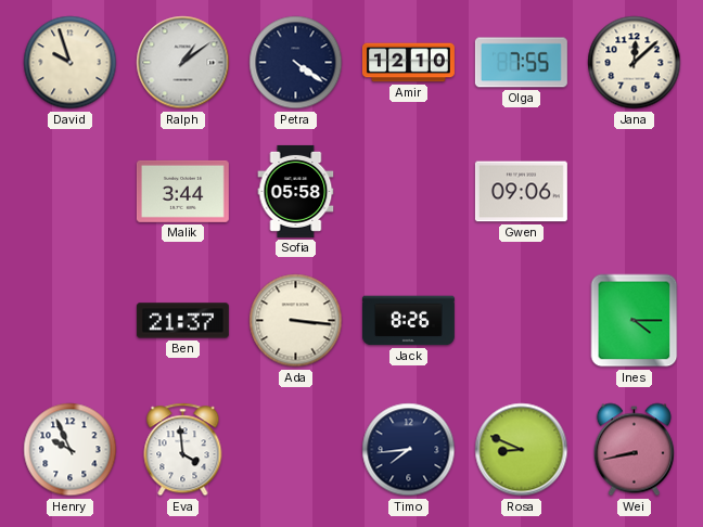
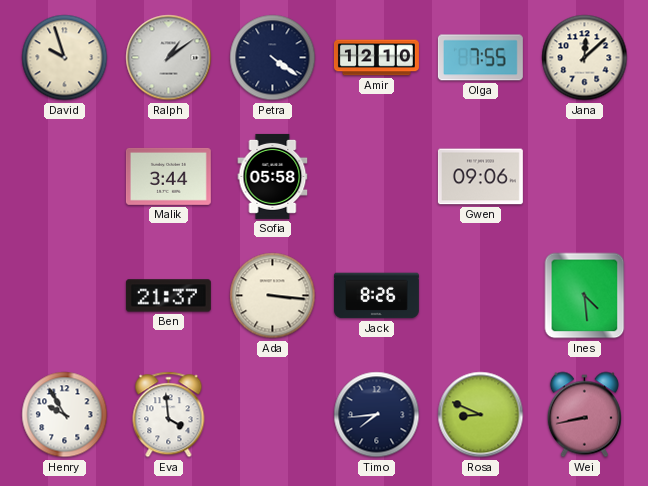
Ines: 4:15 -> 4:29
Henry: 9:56 -> 9:55
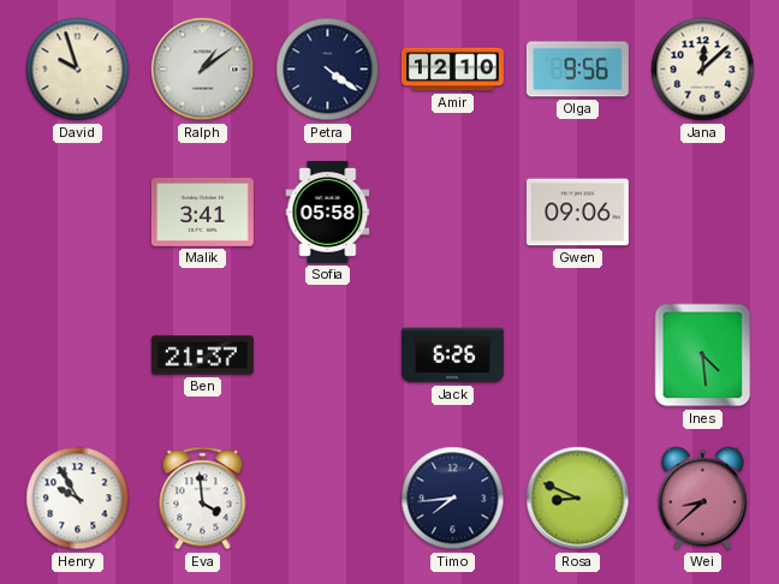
Olga: 7:55 -> 9:56
Malik: 3:44 -> 3:41
Ada: 3:16 -> none
Jack: 8:26 -> 6:26
Wei: 8:43 -> 8:38
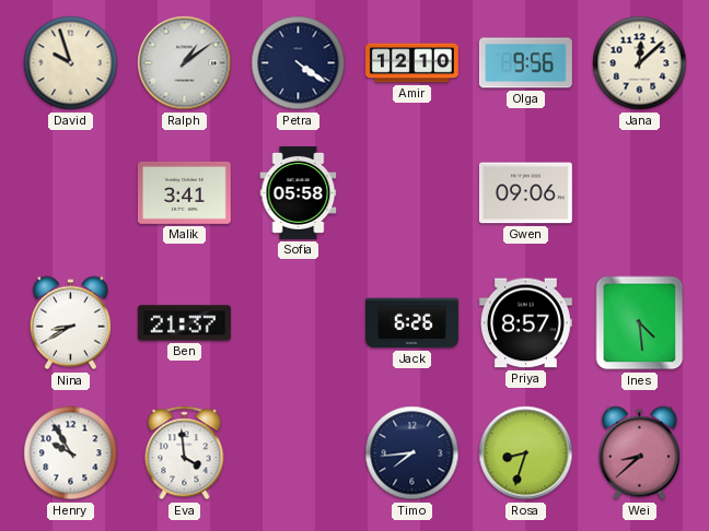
Nina: none -> 8:40
Priya: none -> 8:57
Rosa: 8:49 -> 8:33
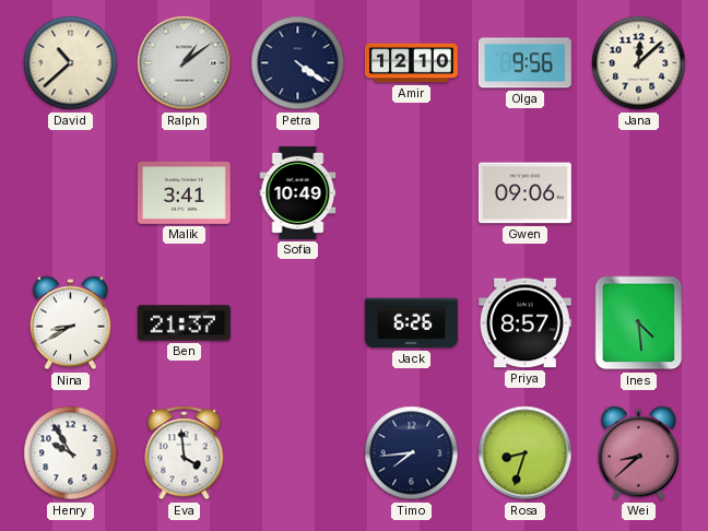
David: 9:57 -> 10:38
Sofia: 05:58 -> 10:49
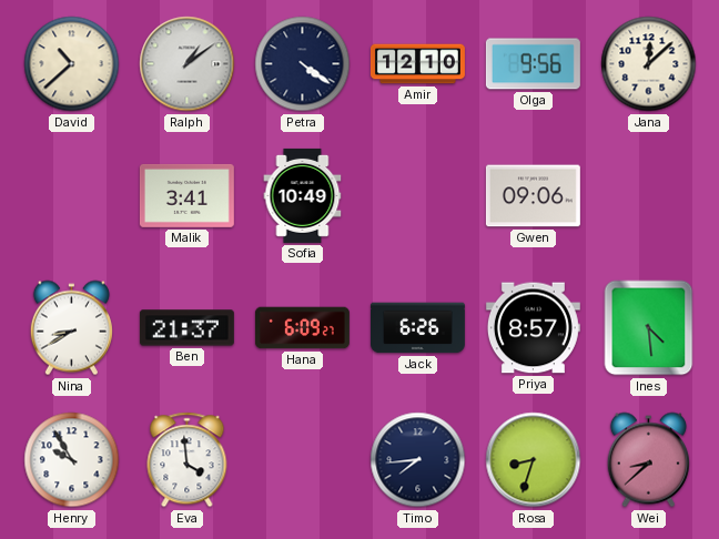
Hana: none -> 6:09
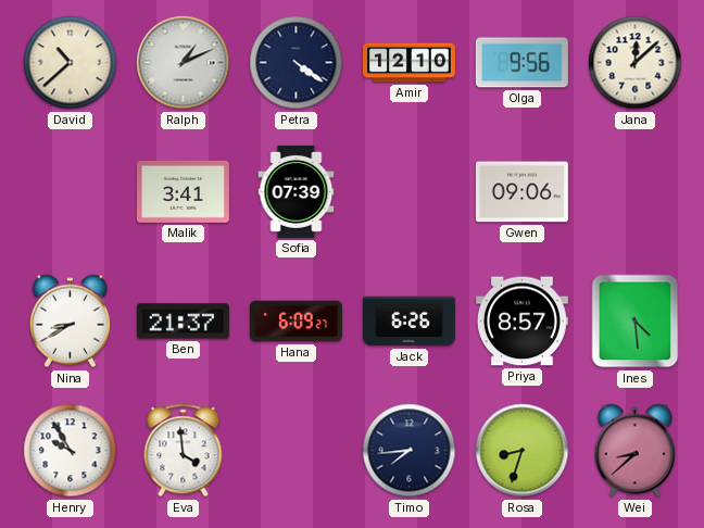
Ralph: 1:09 -> 1:11
Sofia: 10:49 -> 07:39
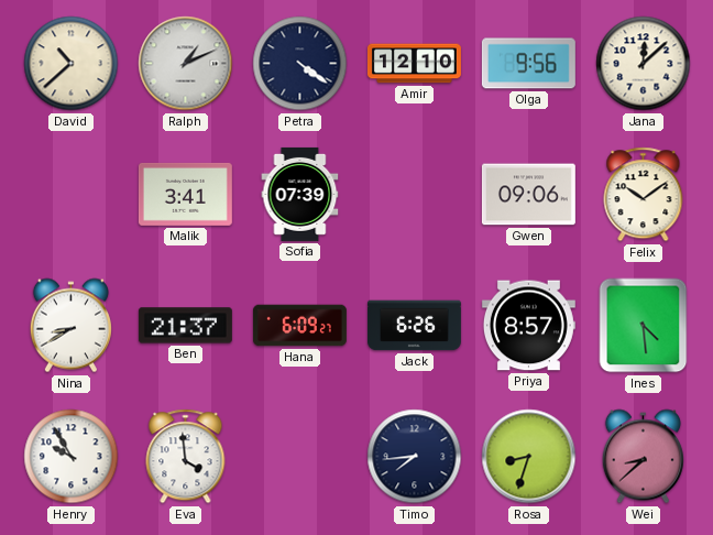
Felix: none -> 10:09
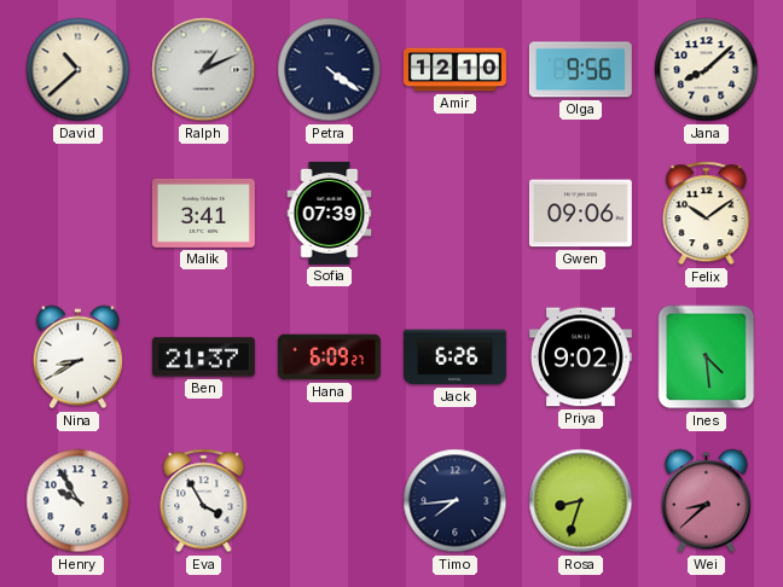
Jana: 12:08 -> 8:08
Priya: 8:57 -> 9:02
Eva: 3:59 -> 3:55
